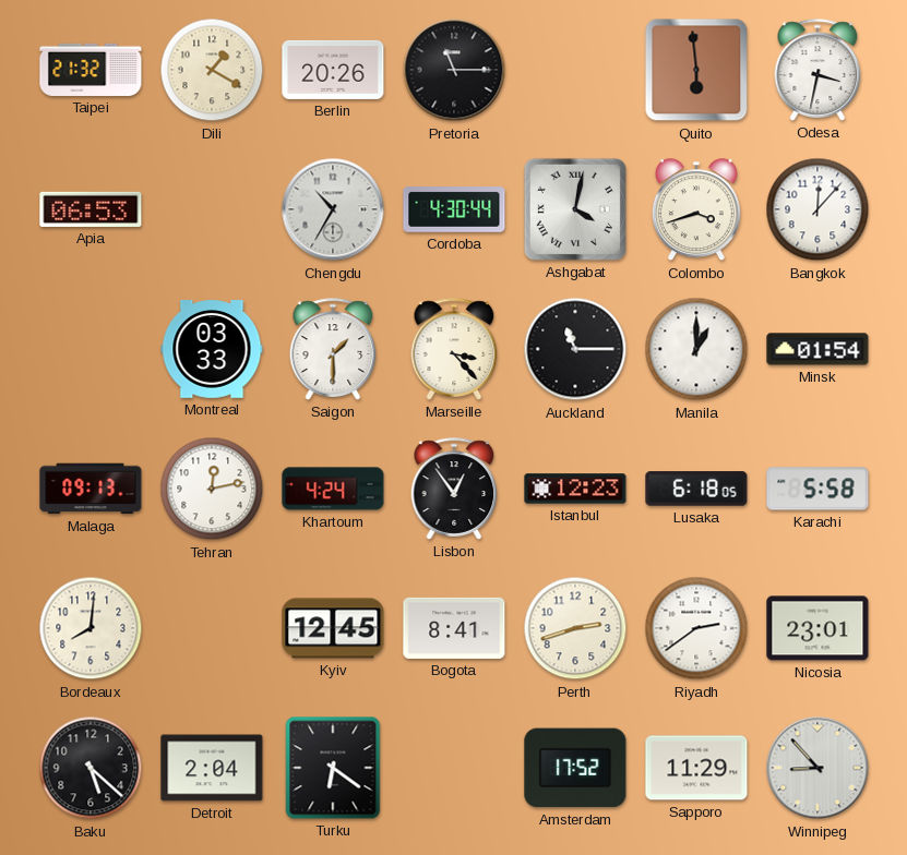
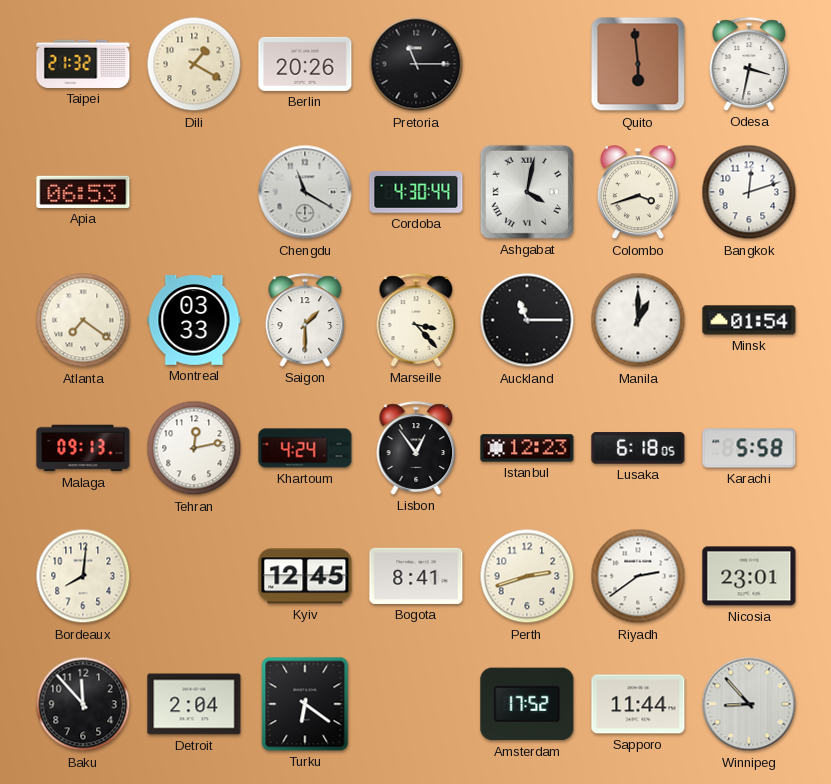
Chengdu: 10:35 -> 11:20
Bangkok: 12:07 -> 12:12
Atlanta: none -> 7:21
Baku: 5:22 -> 11:53
Sapporo: 11:29 -> 11:44
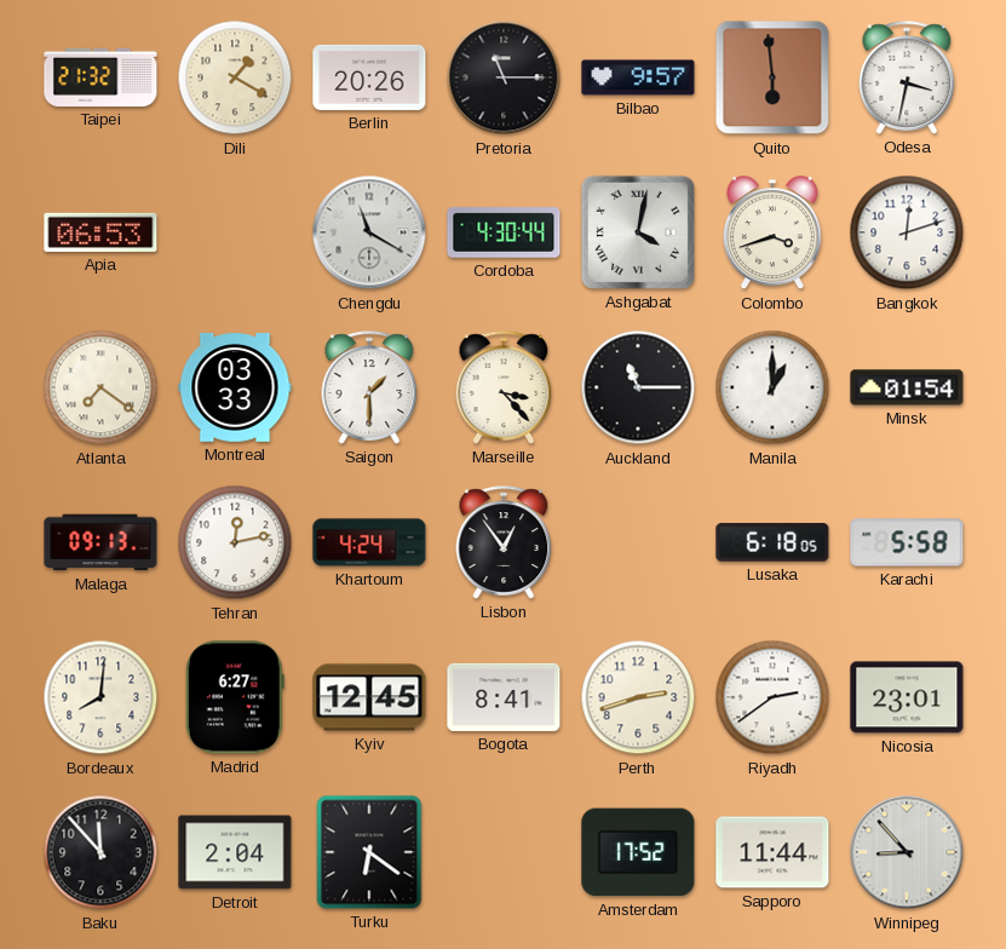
Bilbao: none -> 9:57
Istanbul: 12:23 -> none
Madrid: none -> 6:27
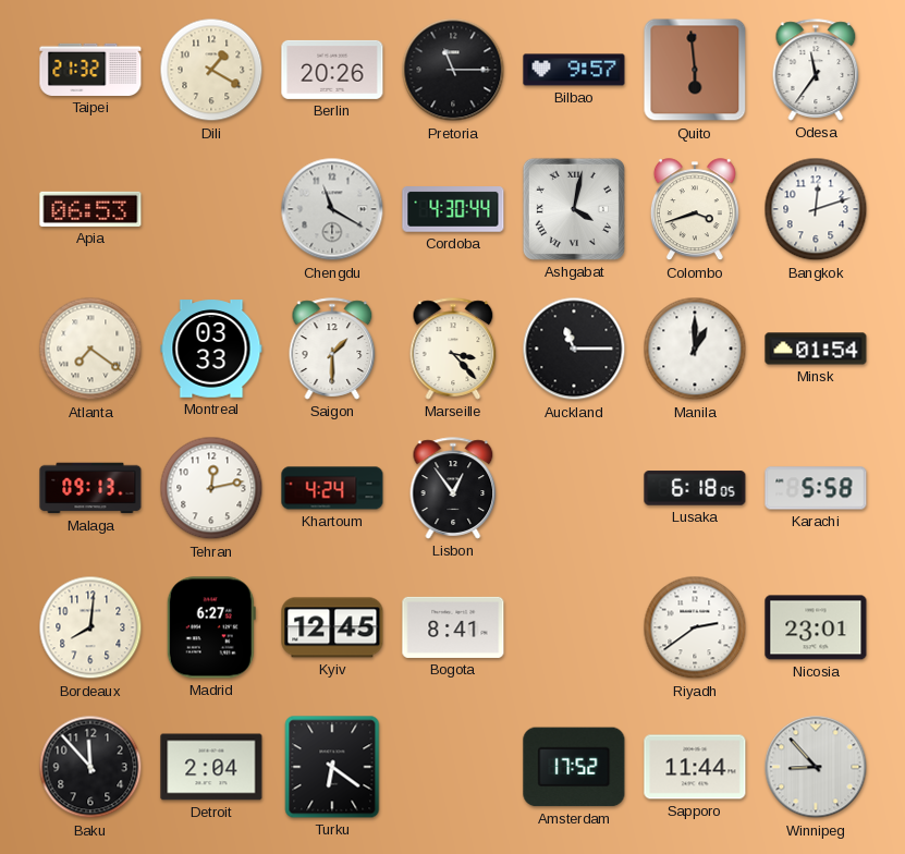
Odesa: 3:32 -> 11:36
Perth: 2:42 -> none
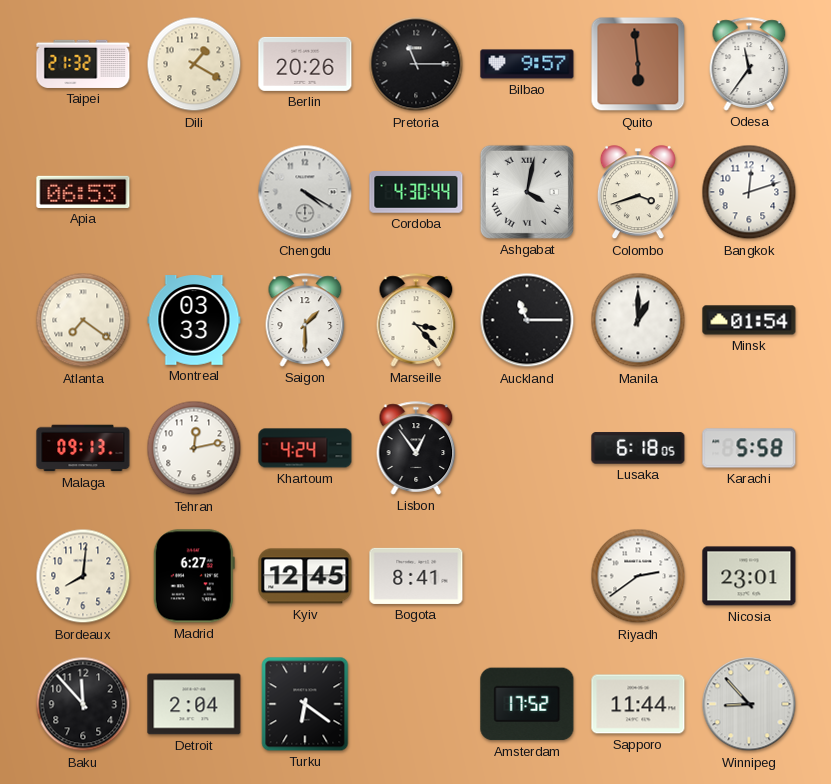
Chengdu: 11:20 -> 4:20
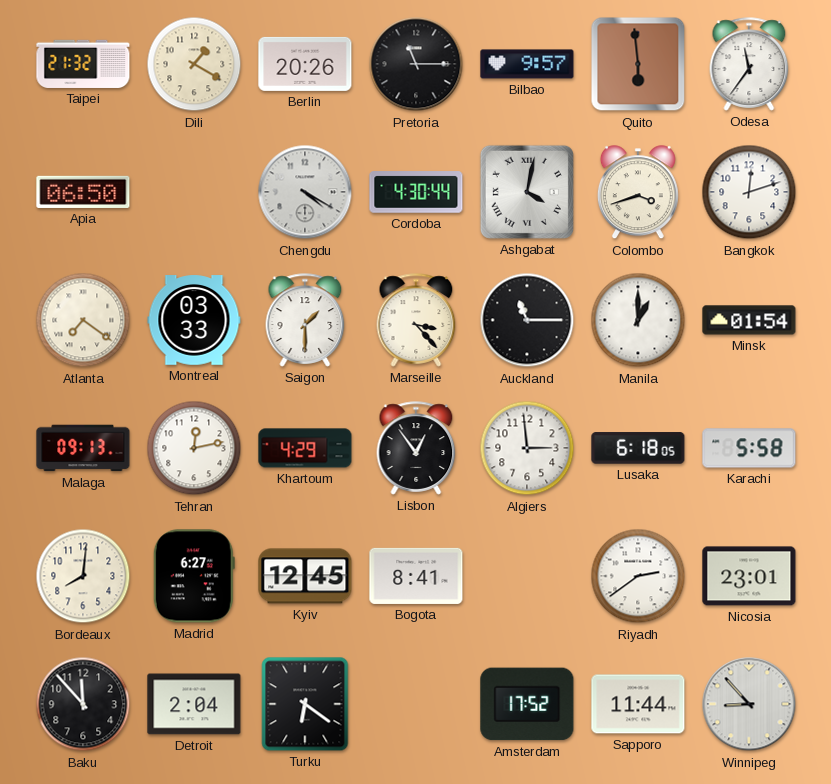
Apia: 06:53 -> 06:50
Khartoum: 4:24 -> 4:29
Algiers: none -> 2:59
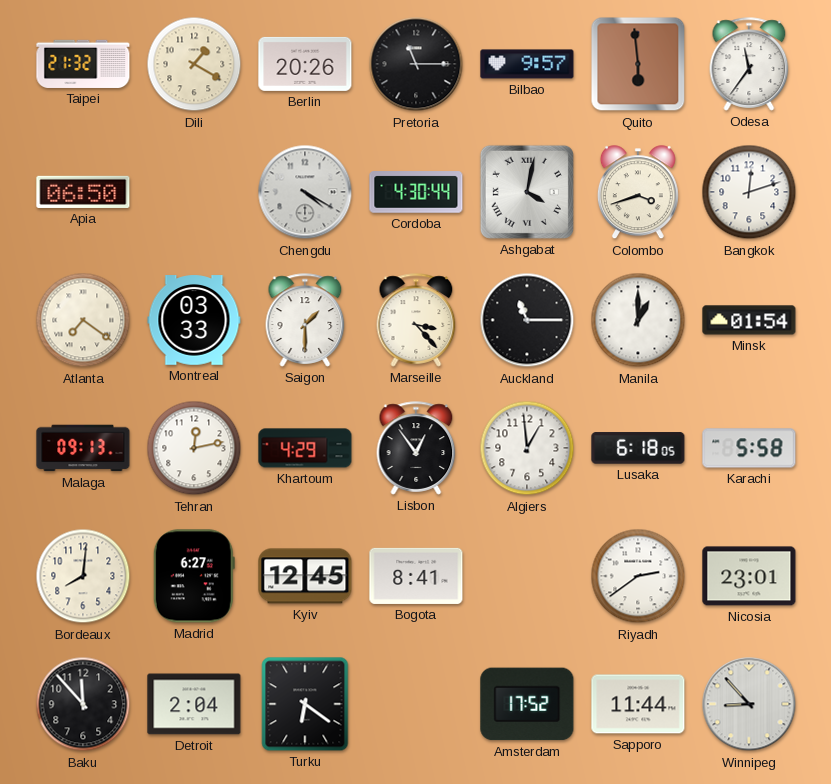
Algiers: 2:59 -> 12:59
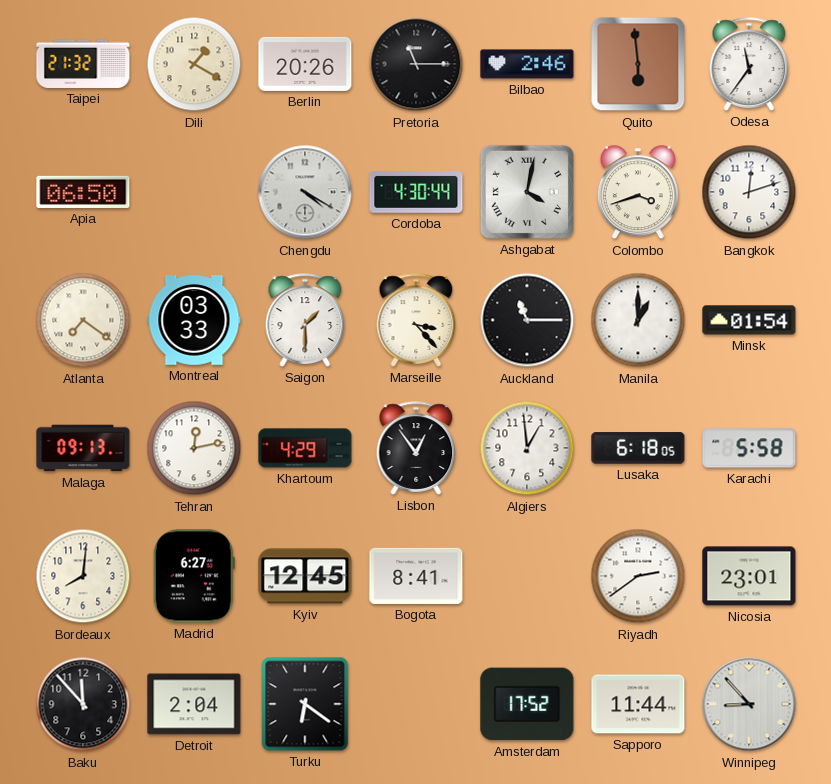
Bilbao: 9:57 -> 2:46
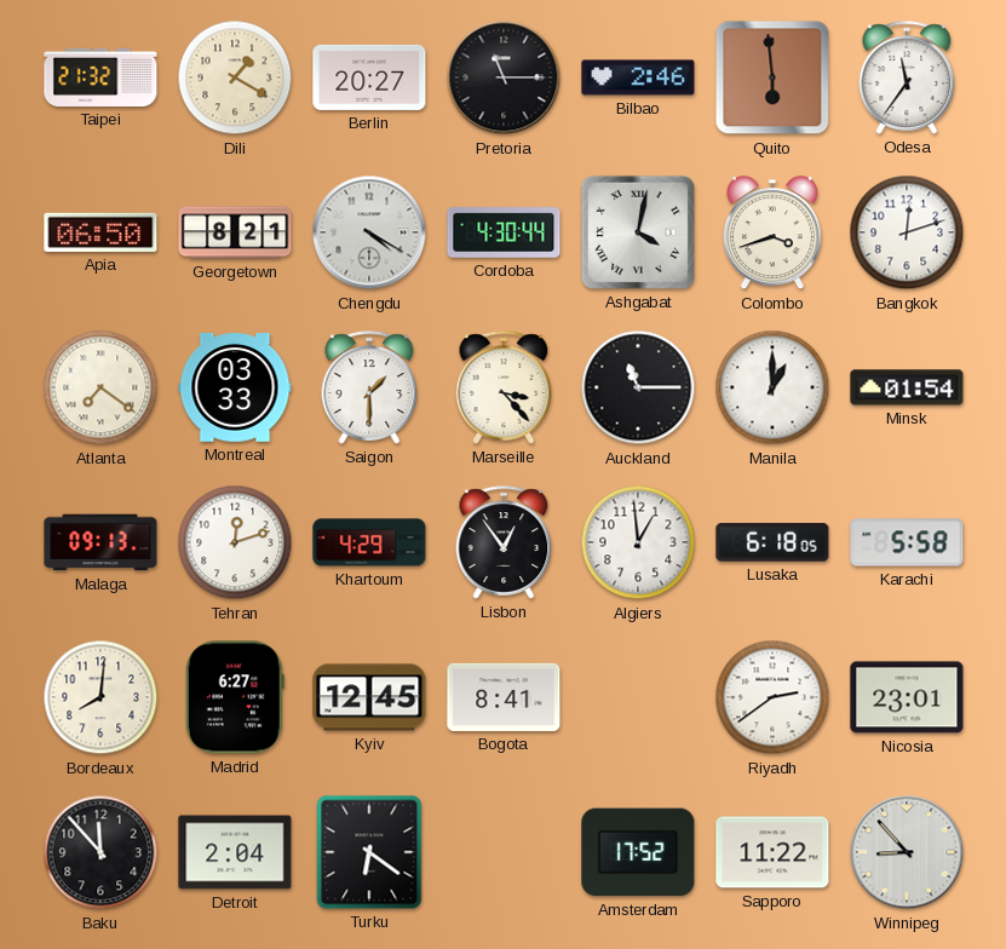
Berlin: 20:26 -> 20:27
Georgetown: none -> 8:21
Tehran: 12:13 -> 12:12
Sapporo: 11:44 -> 11:22
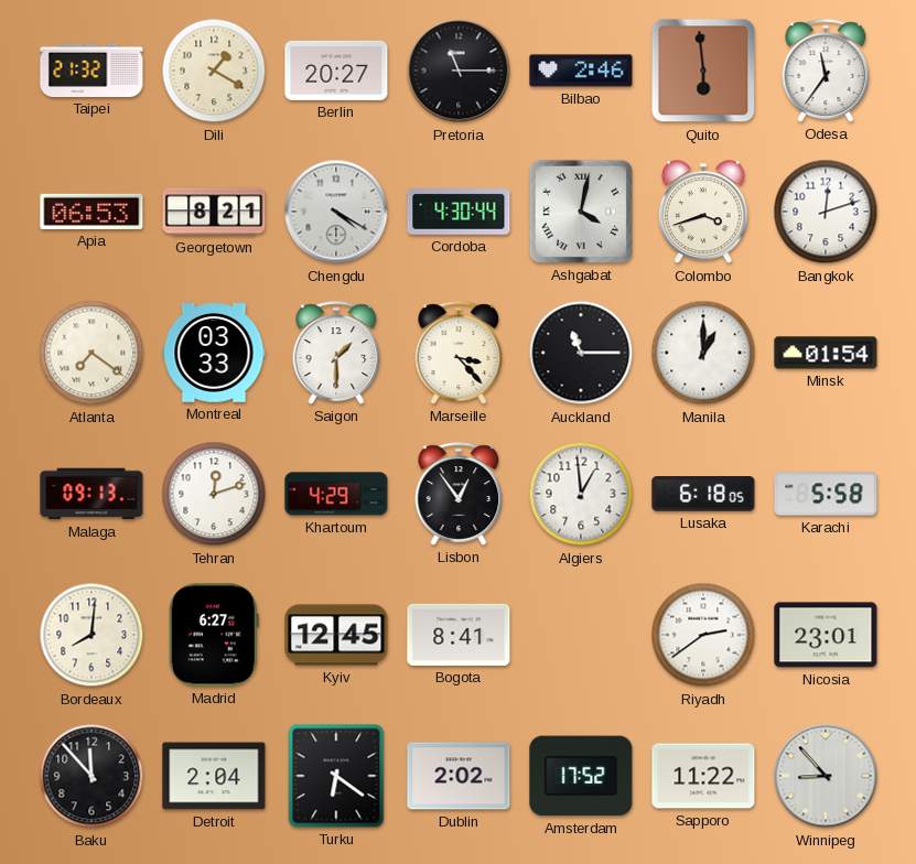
Apia: 06:50 -> 06:53
Dublin: none -> 2:02
